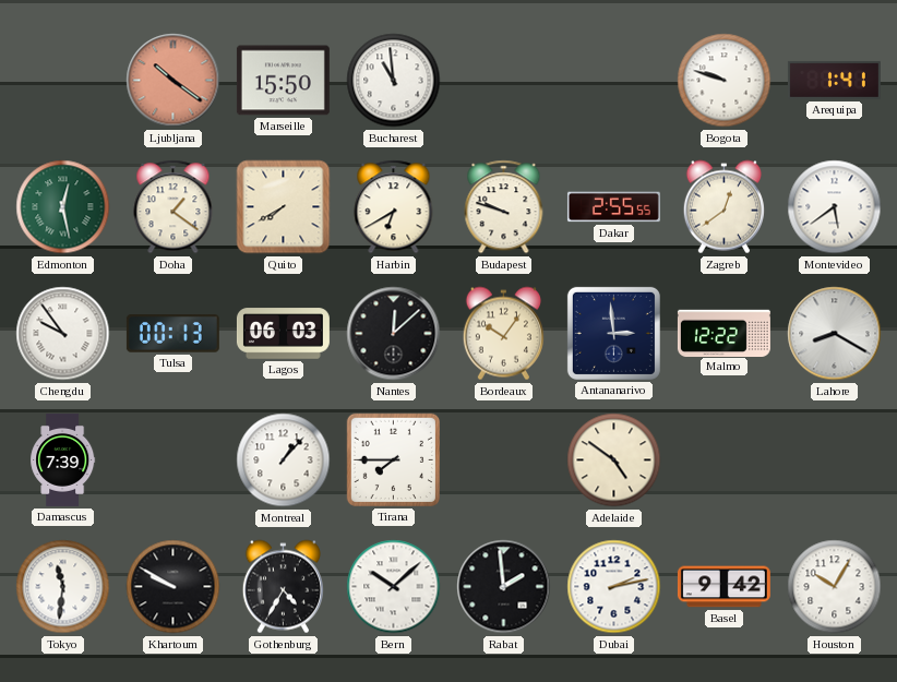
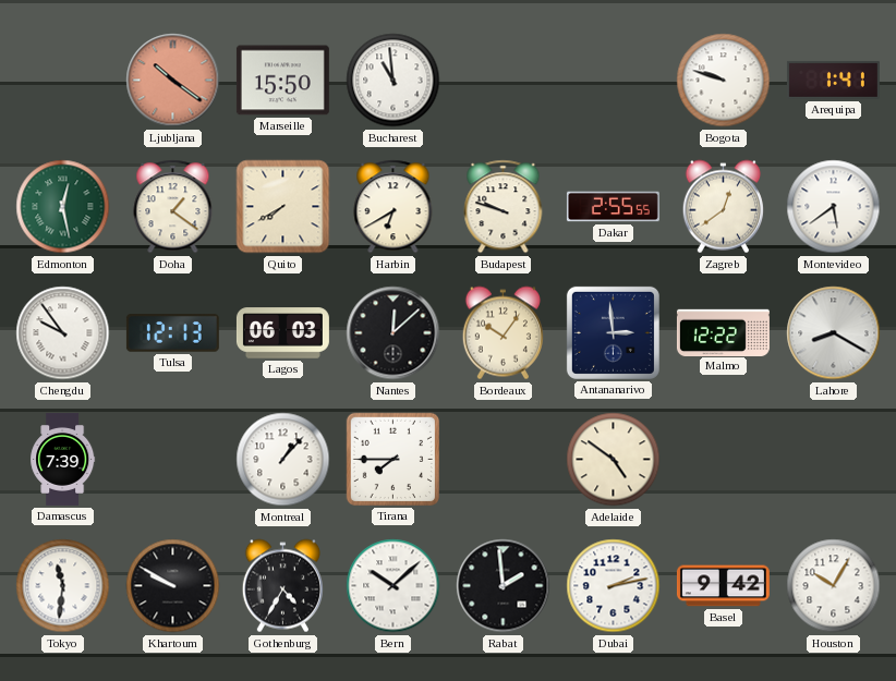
Tulsa: 00:13 -> 12:13
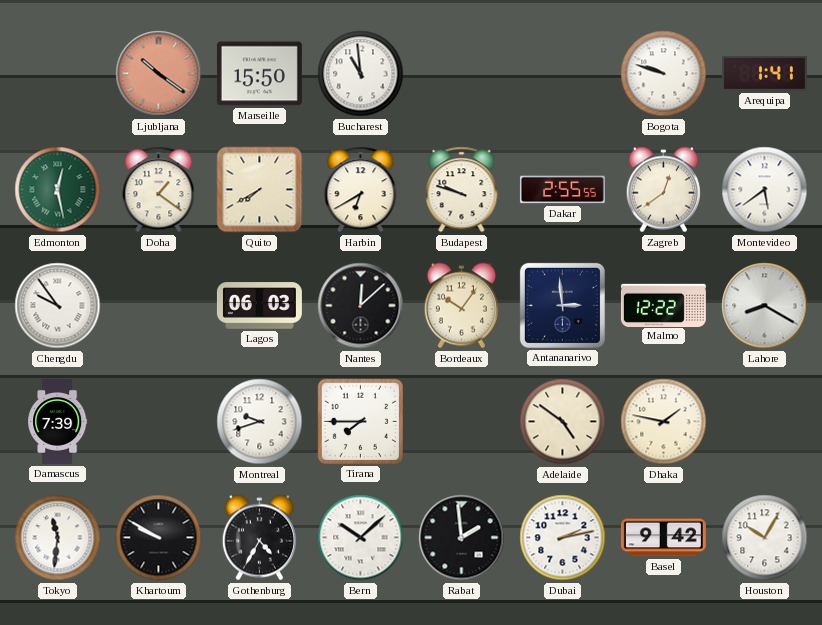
Tulsa: 12:13 -> none
Montreal: 1:07 -> 9:42
Dhaka: none -> 1:47
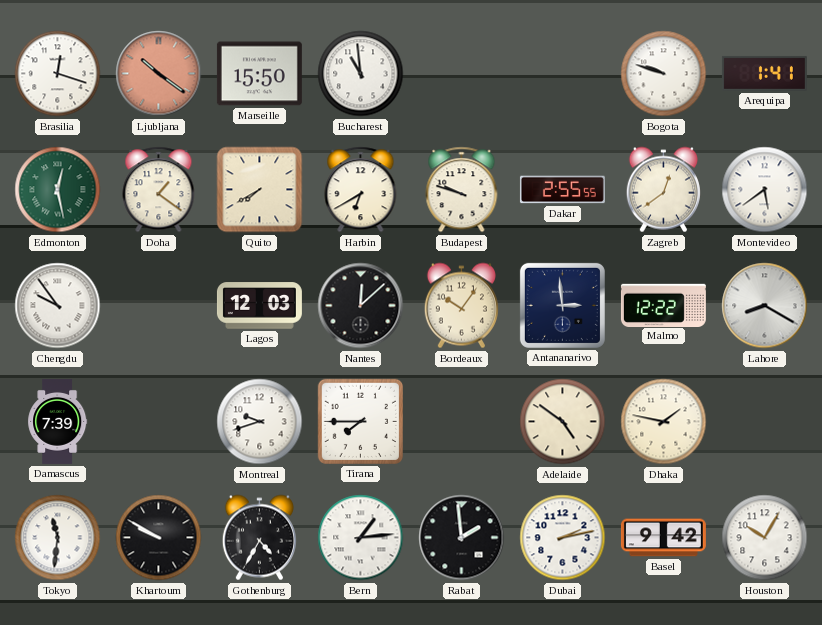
Brasilia: none -> 12:18
Lagos: 06:03 -> 12:03
Bern: 10:08 -> 1:14
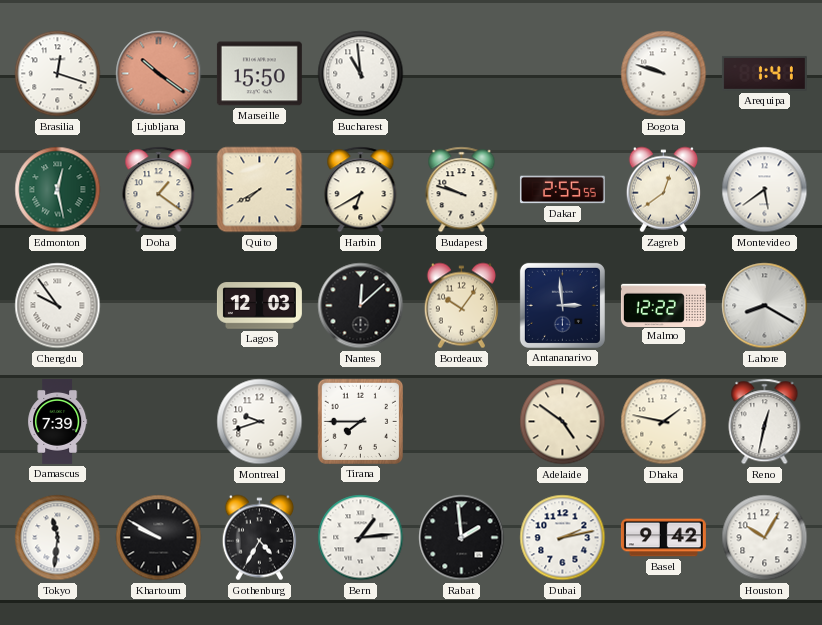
Reno: none -> 12:32
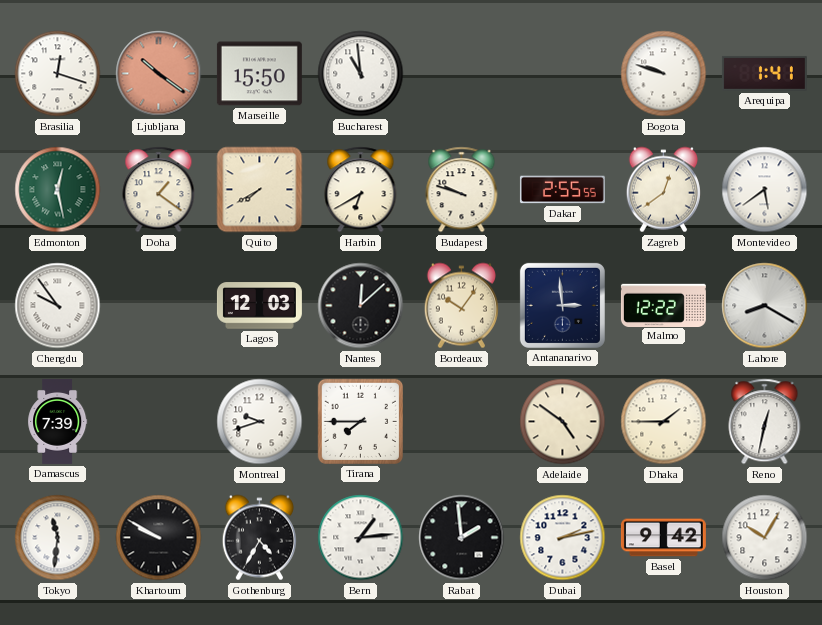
Dhaka: 1:47 -> 1:45
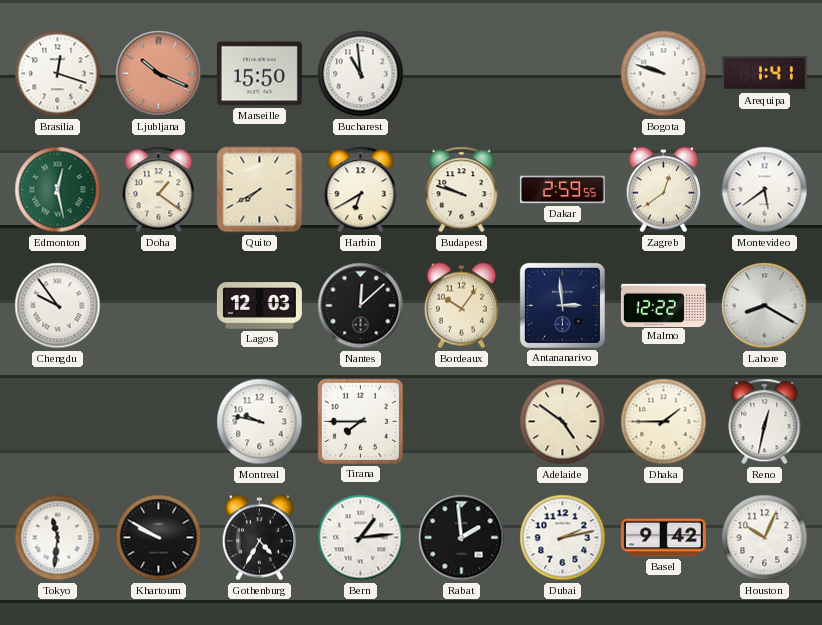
Ljubljana: 10:21 -> 10:19
Dakar: 2:55 -> 2:59
Damascus: 7:39 -> none
Montreal: 9:42 -> 9:47
Houston: 10:05 -> 10:04
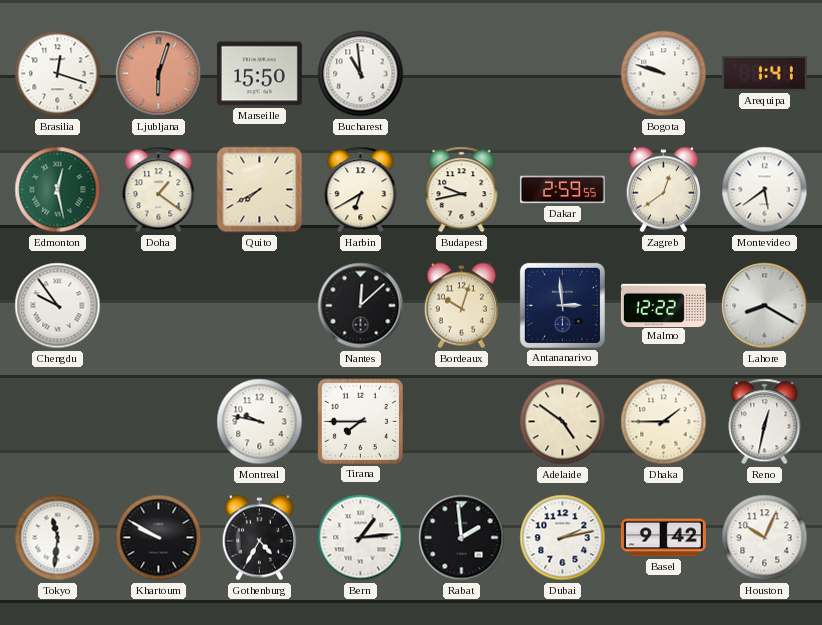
Ljubljana: 10:19 -> 6:03
Budapest: 9:48 -> 9:43
Lagos: 12:03 -> none
Bordeaux: 10:06 -> 10:03
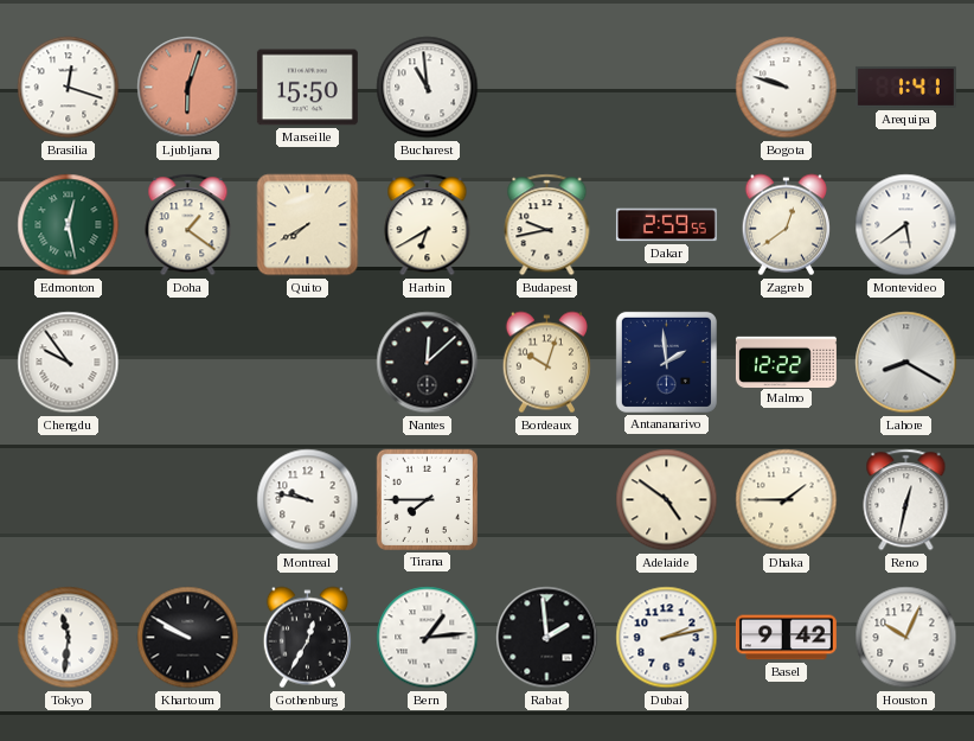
Antananarivo: 2:59 -> 1:59
Gothenburg: 4:35 -> 12:35
